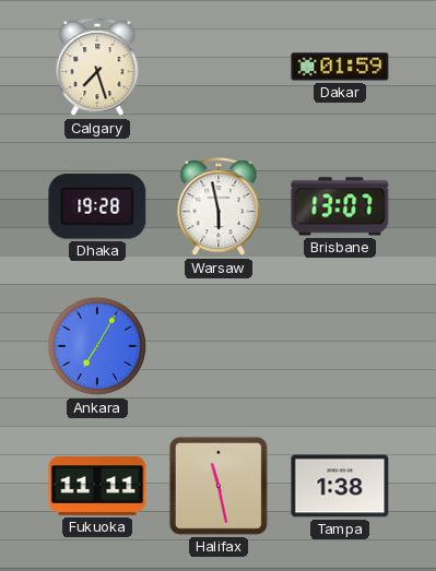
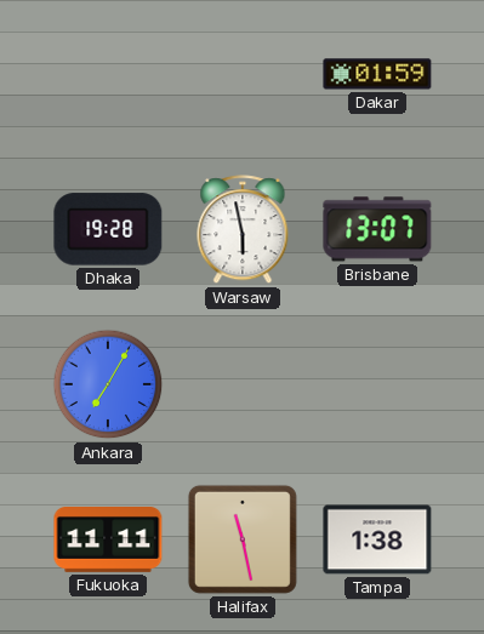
Calgary: 7:27 -> none
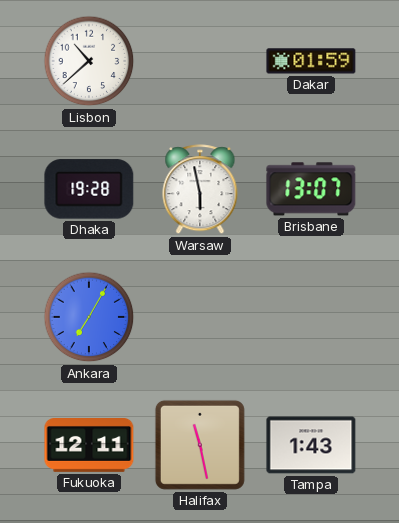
Lisbon: none -> 10:38
Fukuoka: 11:11 -> 12:11
Tampa: 1:38 -> 1:43
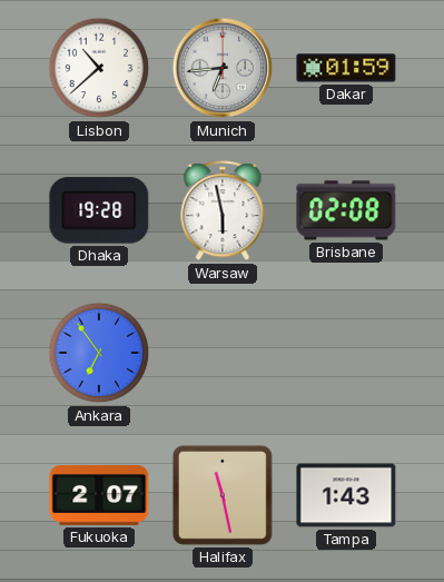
Munich: none -> 6:44
Brisbane: 13:07 -> 02:08
Ankara: 7:05 -> 6:54
Fukuoka: 12:11 -> 2:07
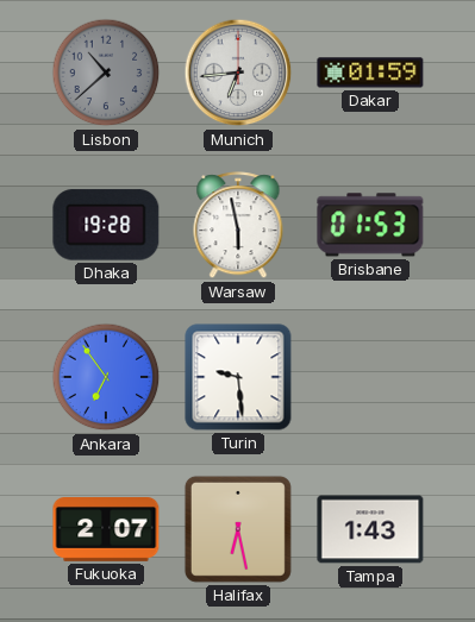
Lisbon dial: white -> grey
Brisbane: 02:08 -> 01:53
Turin: none -> 9:29
Halifax: 11:28 -> 6:28
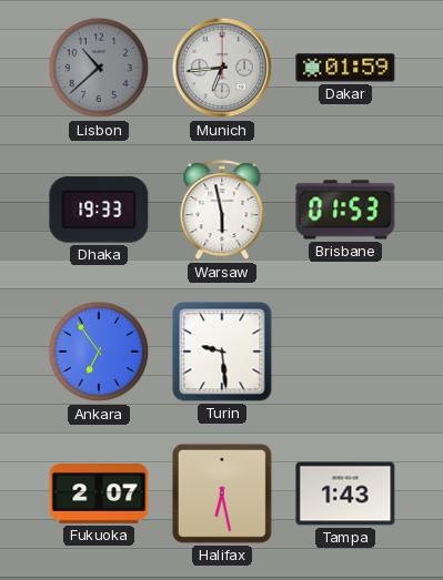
Dhaka: 19:28 -> 19:33
